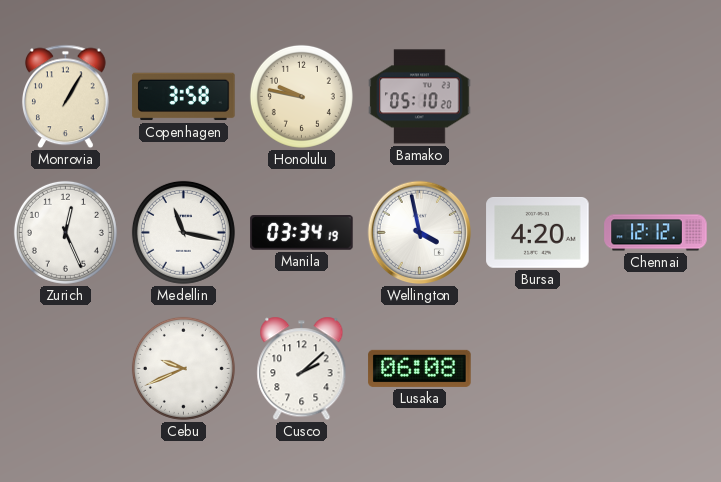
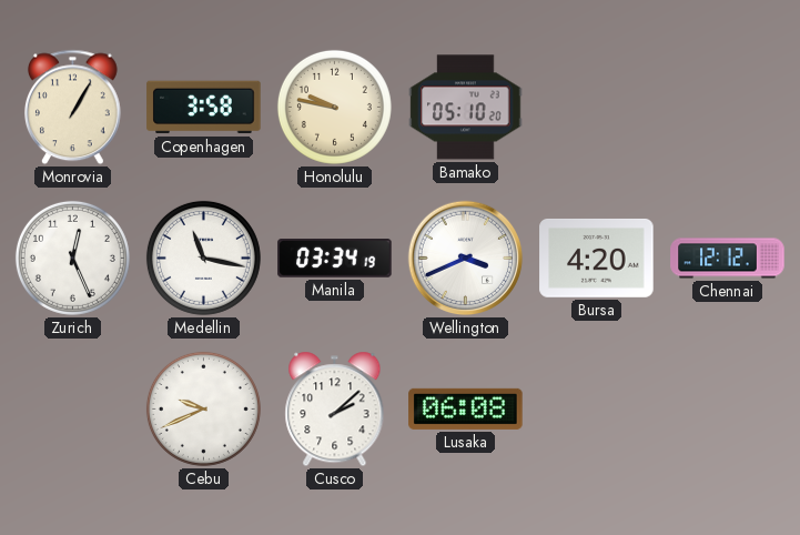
Wellington: 3:58 -> 3:41
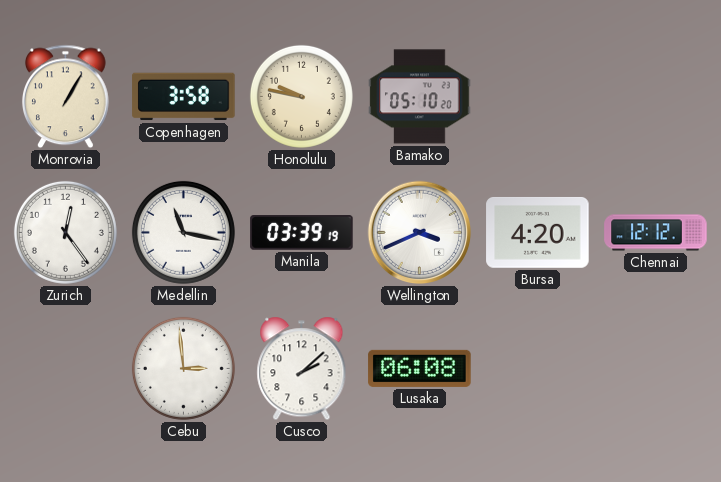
Zurich: 12:26 -> 12:24
Manila: 03:34 -> 03:39
Cebu: 9:41 -> 2:59
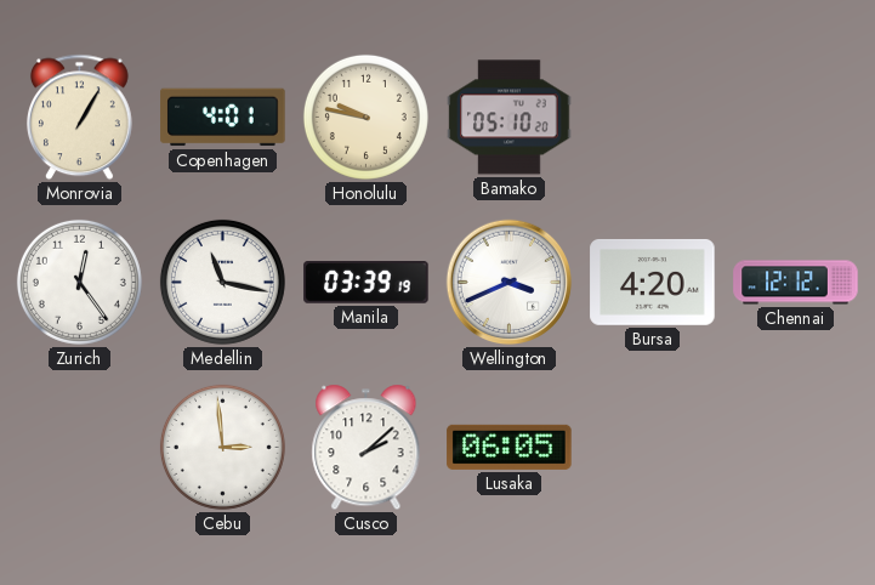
Copenhagen: 3:58 -> 4:01
Lusaka: 06:08 -> 06:05
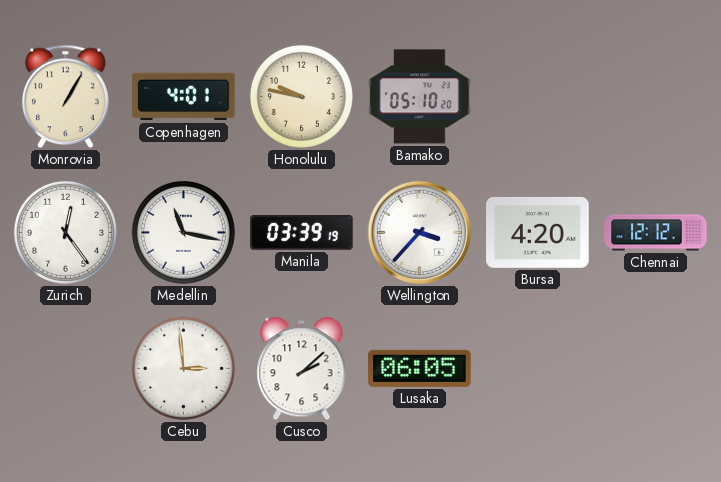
Wellington: 3:41 -> 3:37
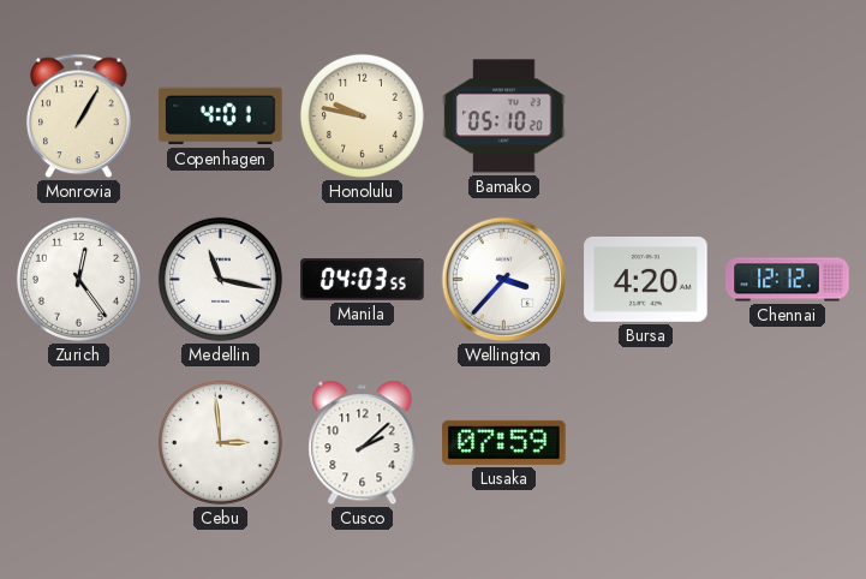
Manila: 03:39 -> 04:03
Lusaka: 06:05 -> 07:59
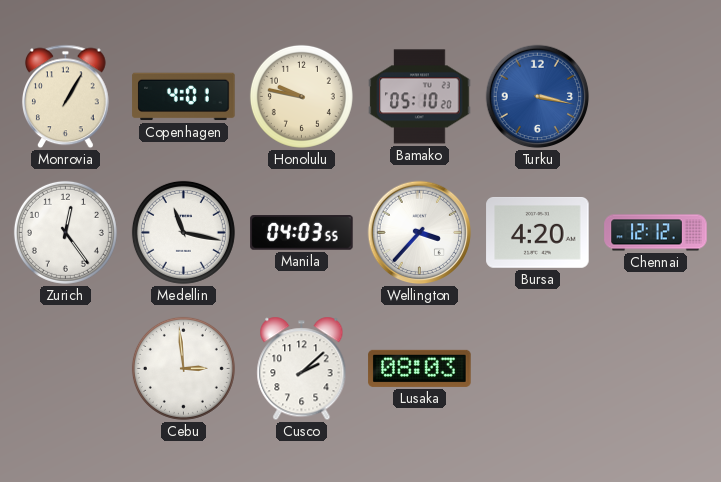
Turku: none -> 3:17
Lusaka: 07:59 -> 08:03
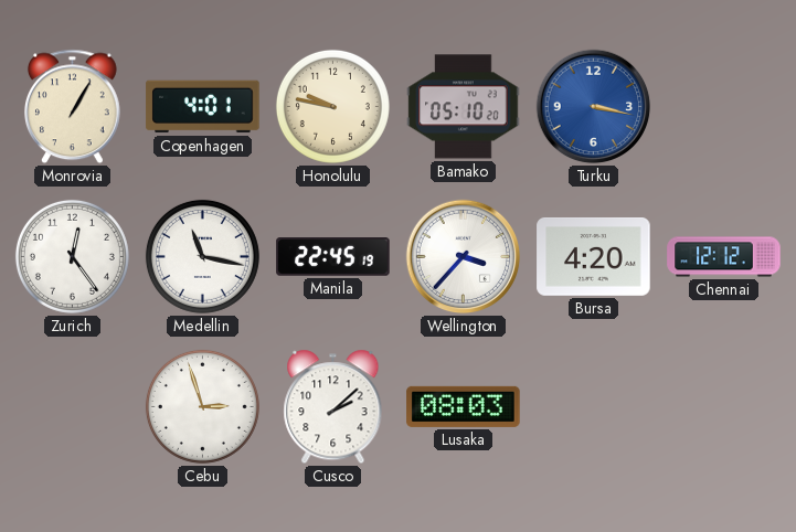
Manila: 04:03 -> 22:45
Cebu: 2:59 -> 2:57
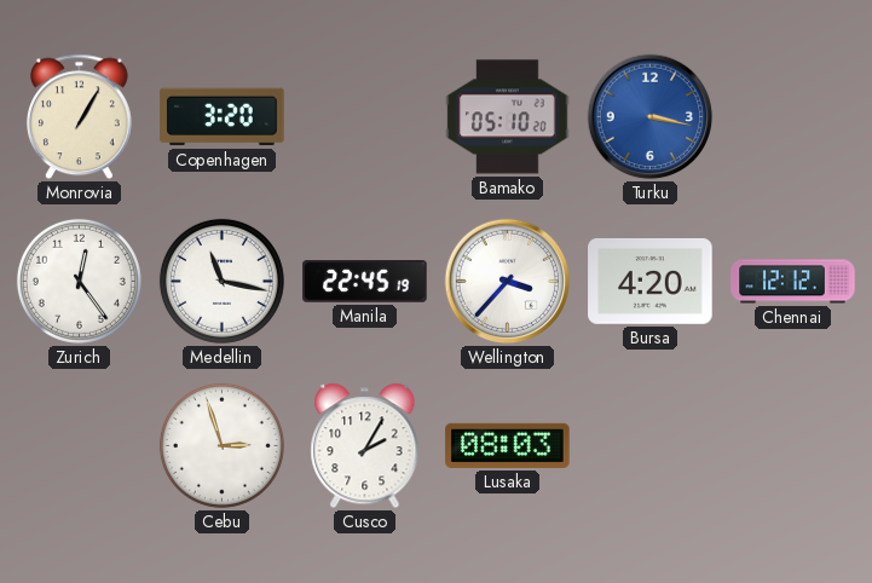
Copenhagen: 4:01 -> 3:20
Honolulu: 9:47 -> none
Cusco: 2:08 -> 2:05
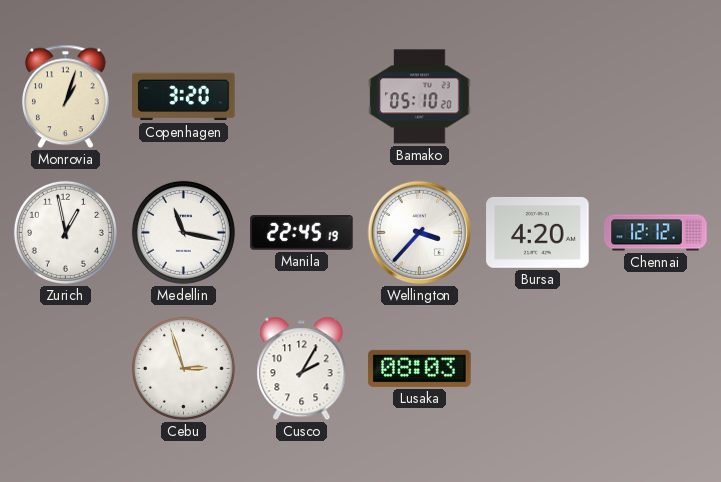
Monrovia: 1:05 -> 1:03
Turku: 3:17 -> none
Zurich: 12:24 -> 12:58
